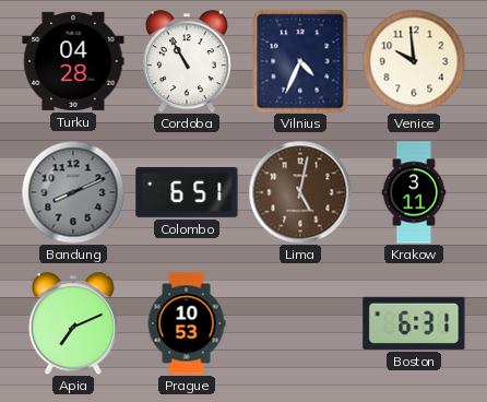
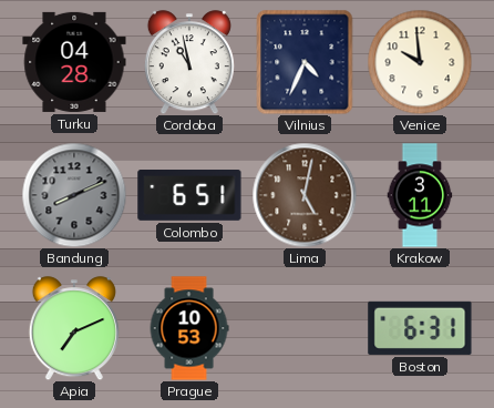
Cordoba: 10:55 -> 10:58
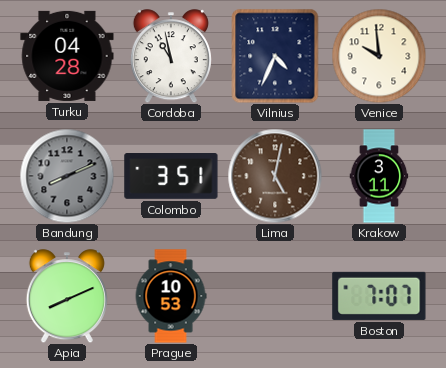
Colombo: 6:51 -> 3:51
Apia: 7:11 -> 8:11
Boston: 6:31 -> 7:07
